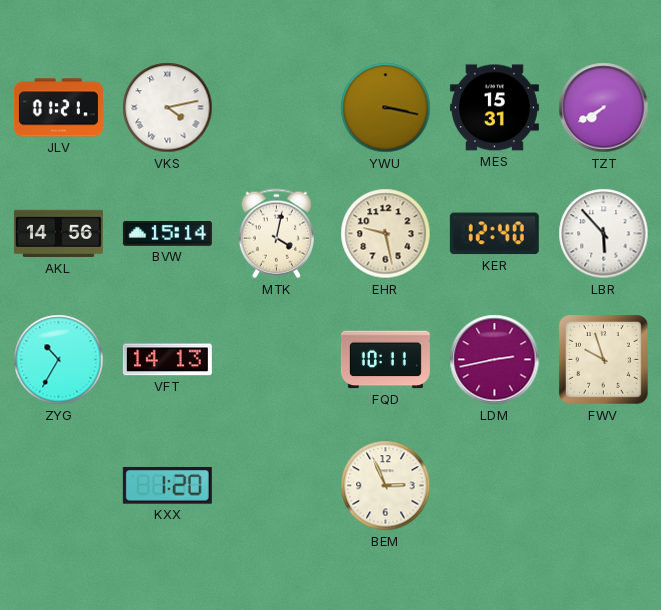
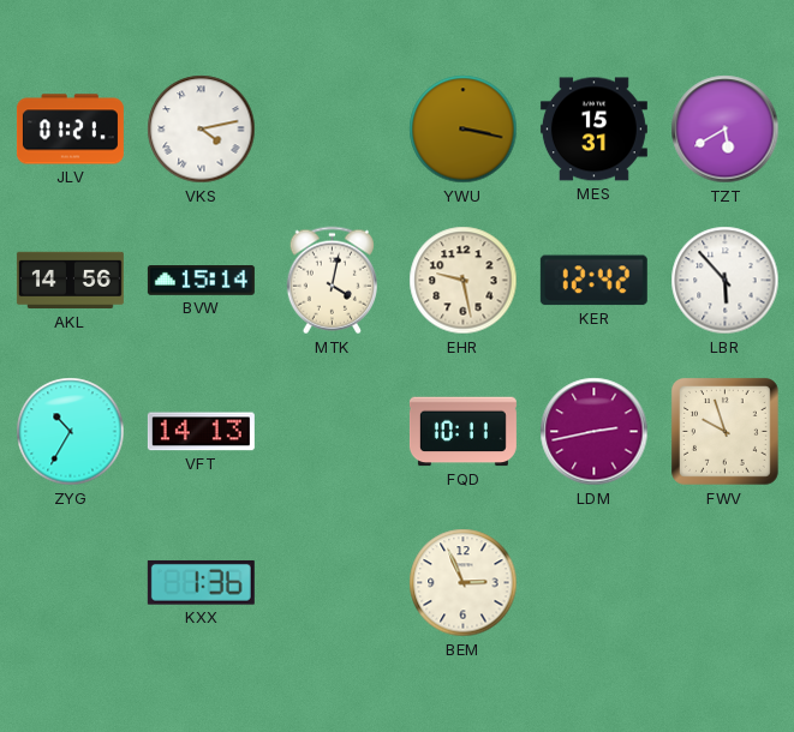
TZT: 7:40 -> 5:40
KER: 12:40 -> 12:42
KXX: 1:20 -> 1:36
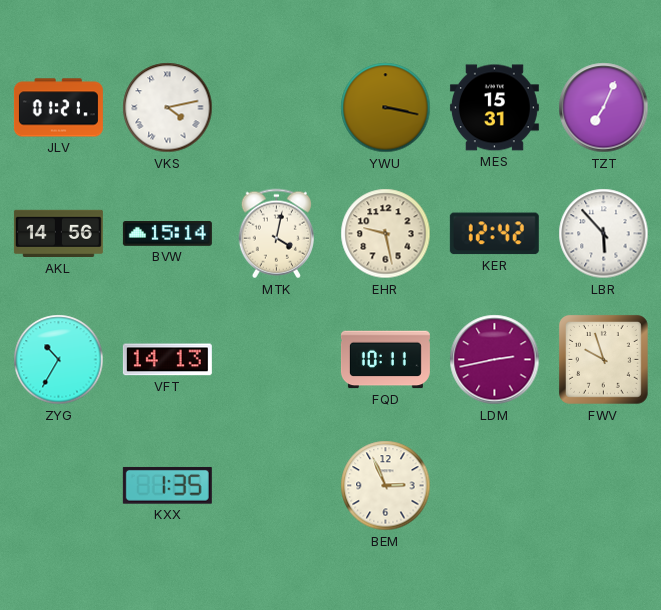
TZT: 5:40 -> 7:04
KXX: 1:36 -> 1:35
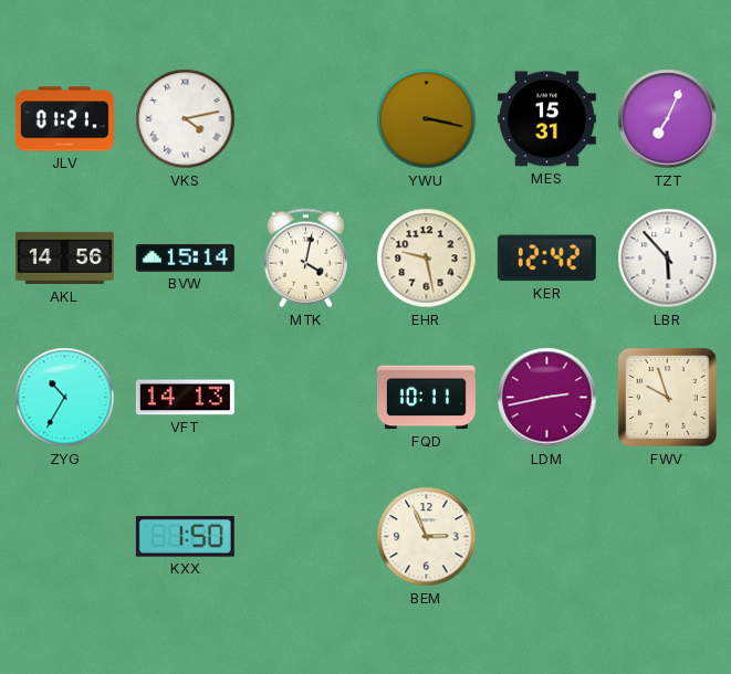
KXX: 1:35 -> 1:50
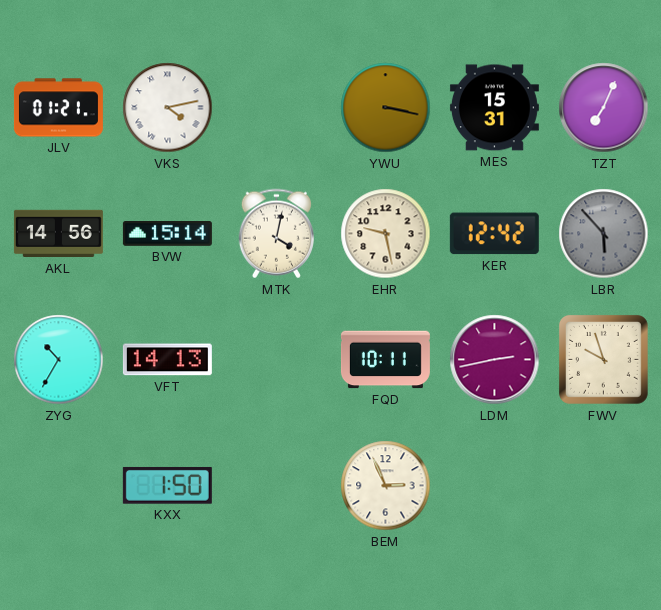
LBR dial: white -> grey
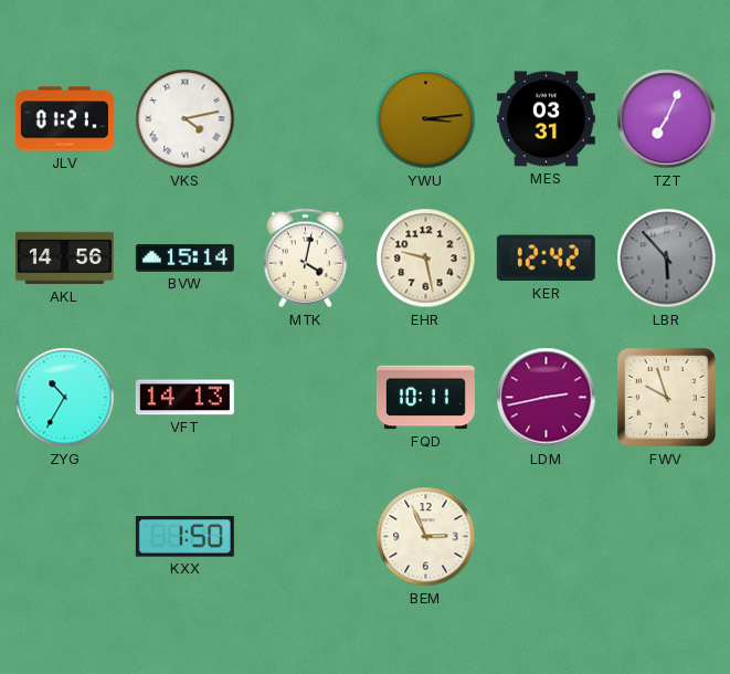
YWU: 3:17 -> 3:14
MES: 15:31 -> 03:31
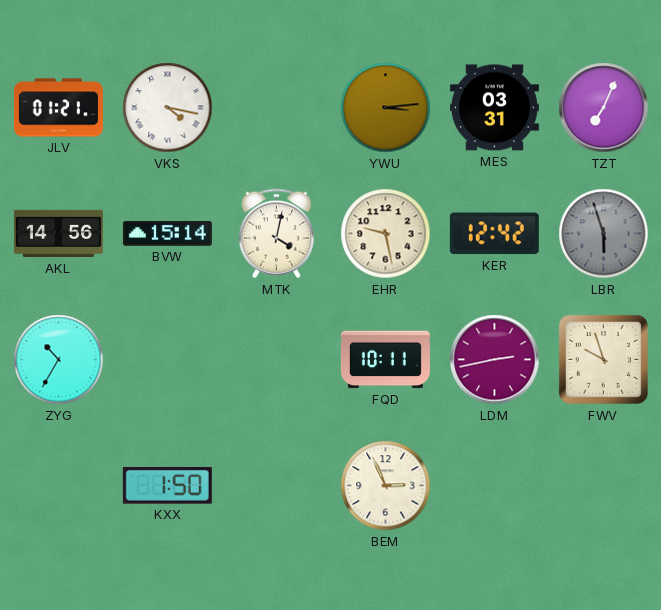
VKS: 4:13 -> 4:17
LBR: 5:53 -> 5:57
VFT: 14:13 -> none
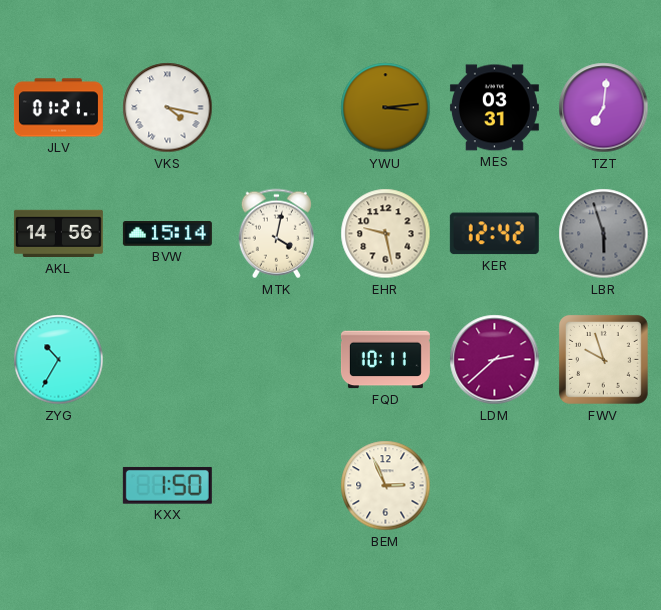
TZT: 7:04 -> 7:01
LDM: 2:43 -> 2:38
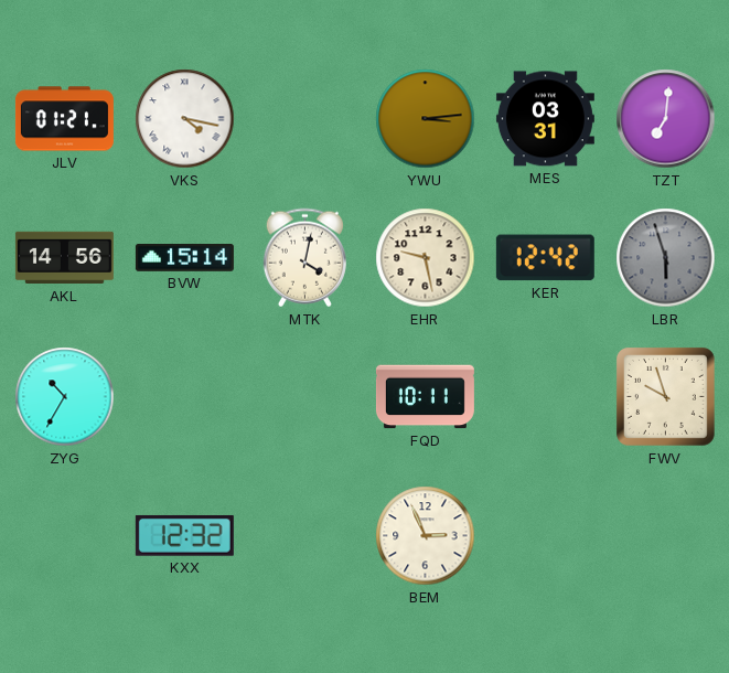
LDM: 2:38 -> none
KXX: 1:50 -> 12:32
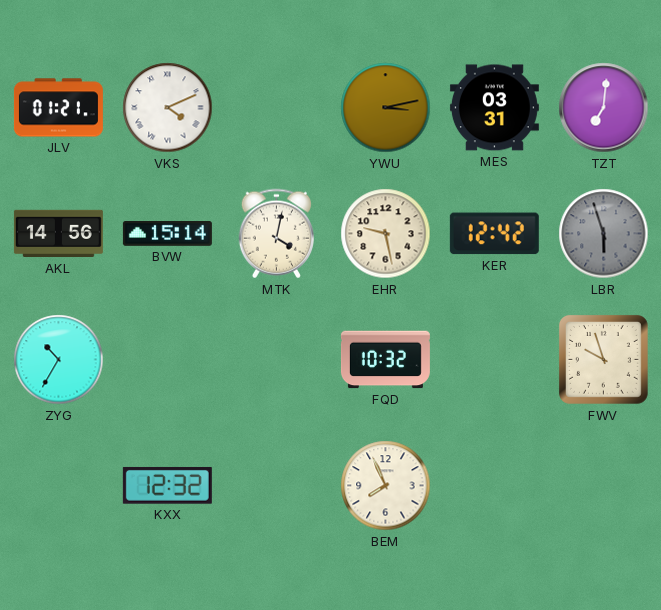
VKS: 4:17 -> 4:11
YWU: 3:14 -> 3:13
FQD: 10:11 -> 10:32
BEM: 2:56 -> 7:56
